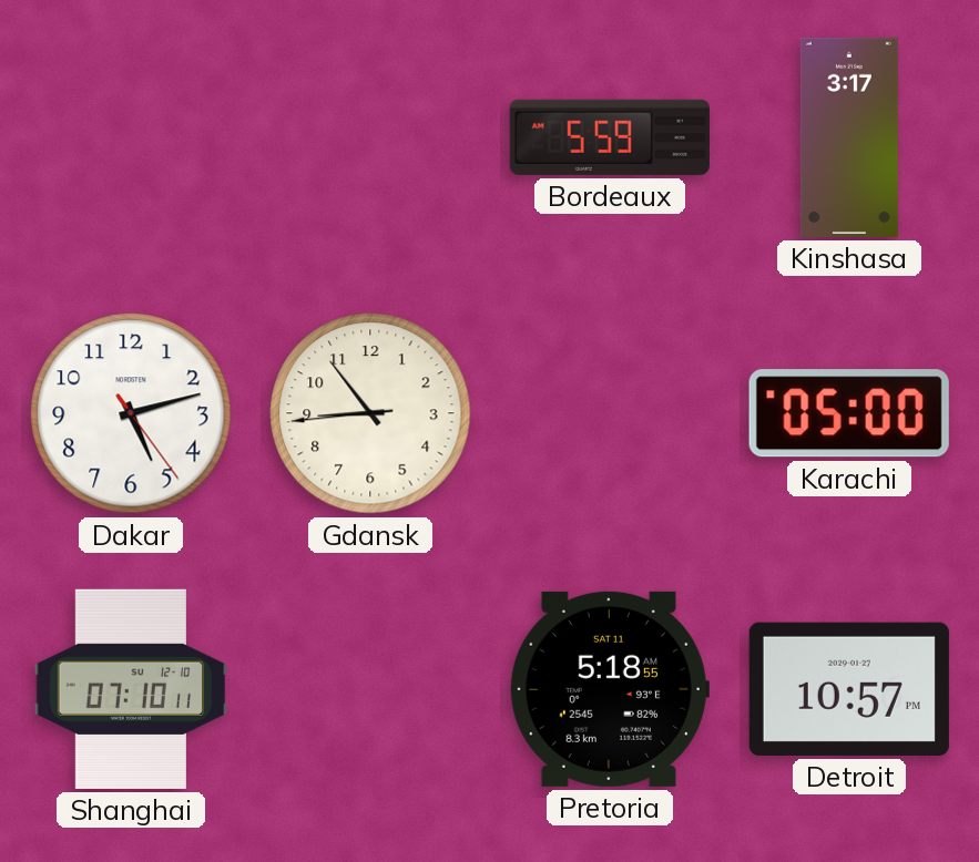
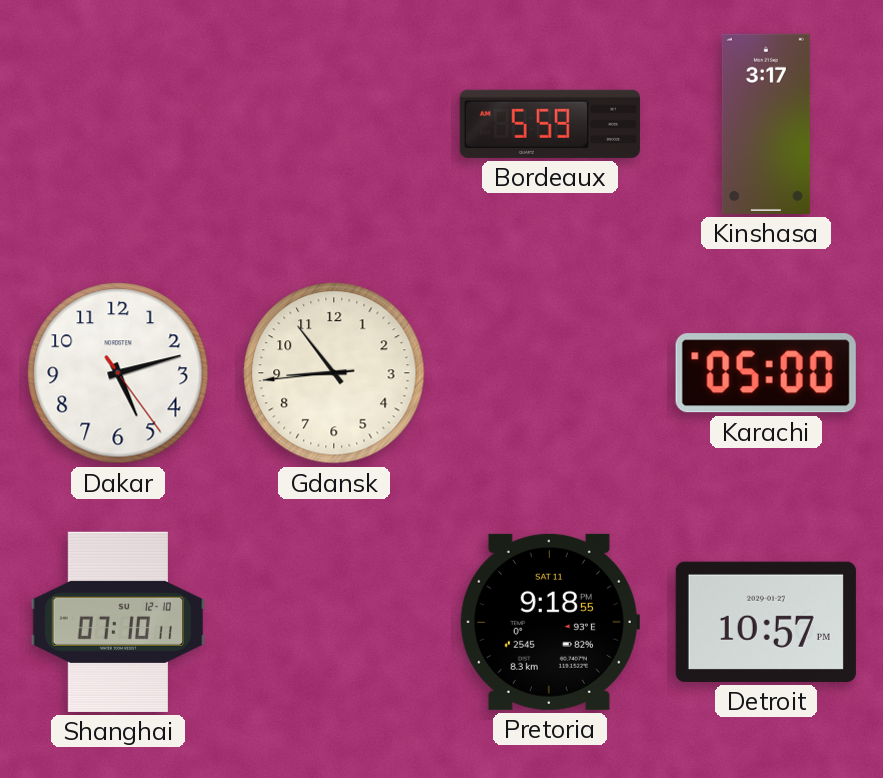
Pretoria: 5:18 -> 9:18
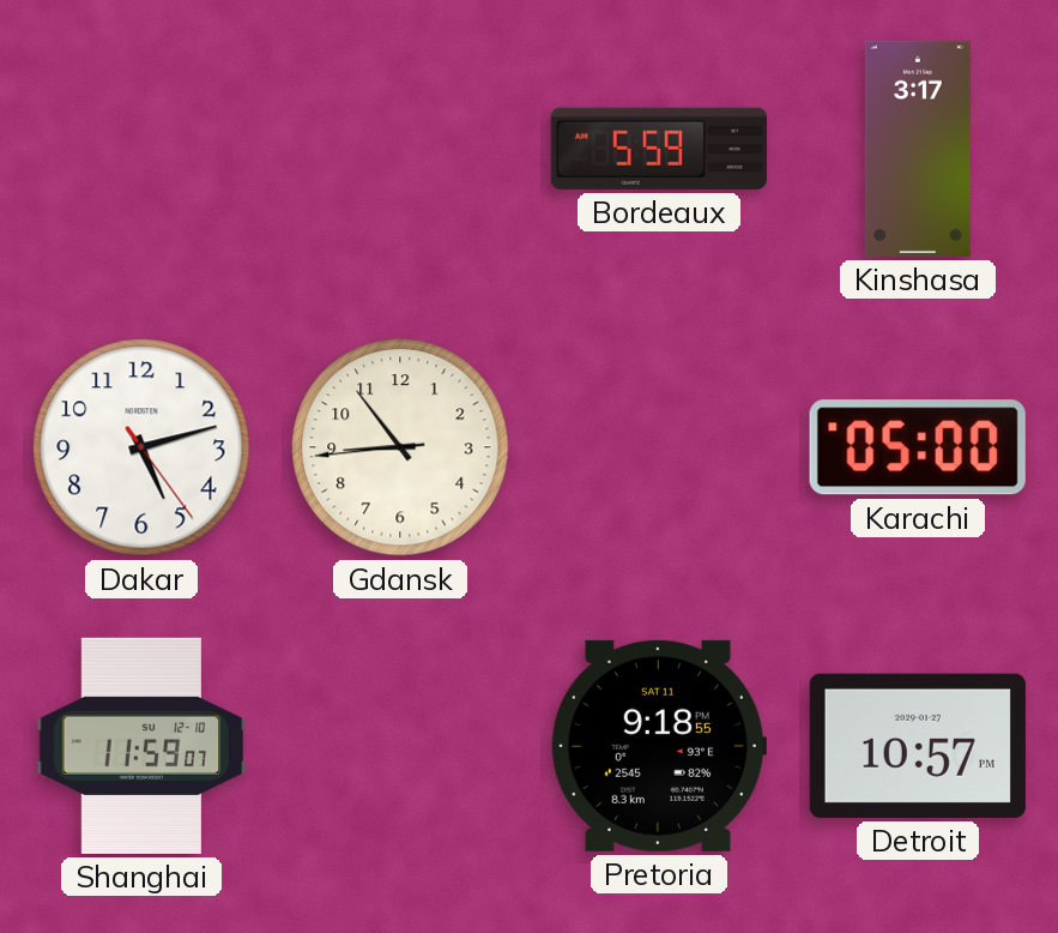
Shanghai: 07:10 -> 11:59
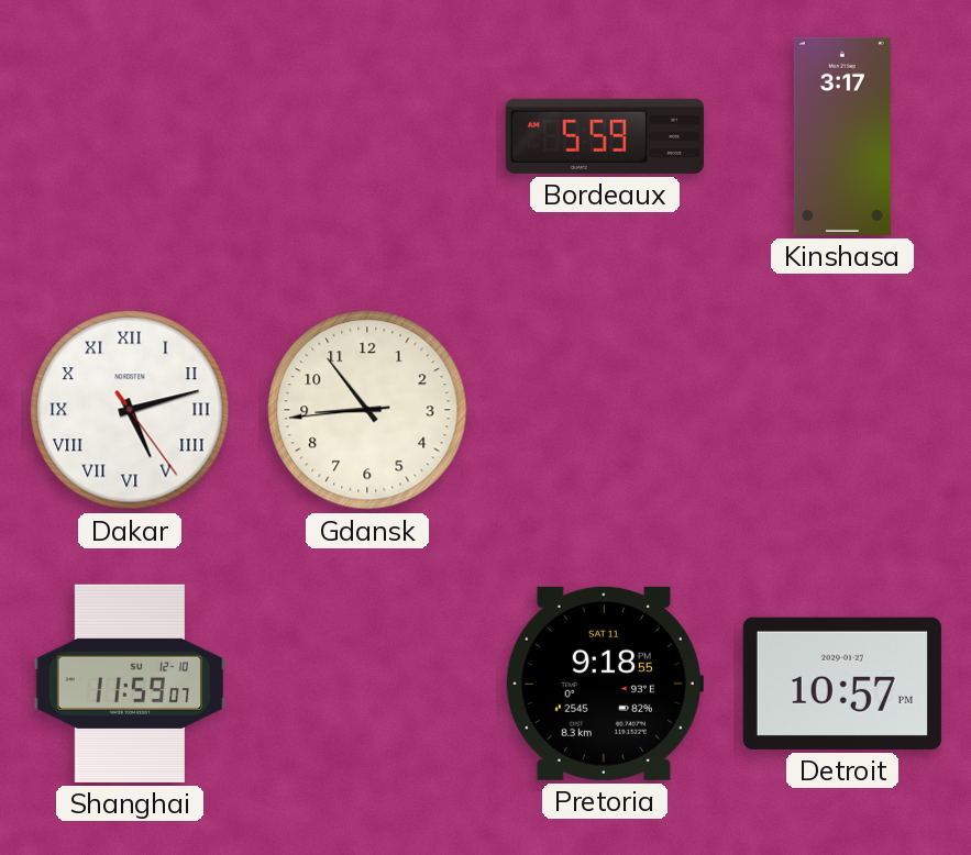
Dakar numerals: Arabic -> Roman
Karachi: 05:00 -> none
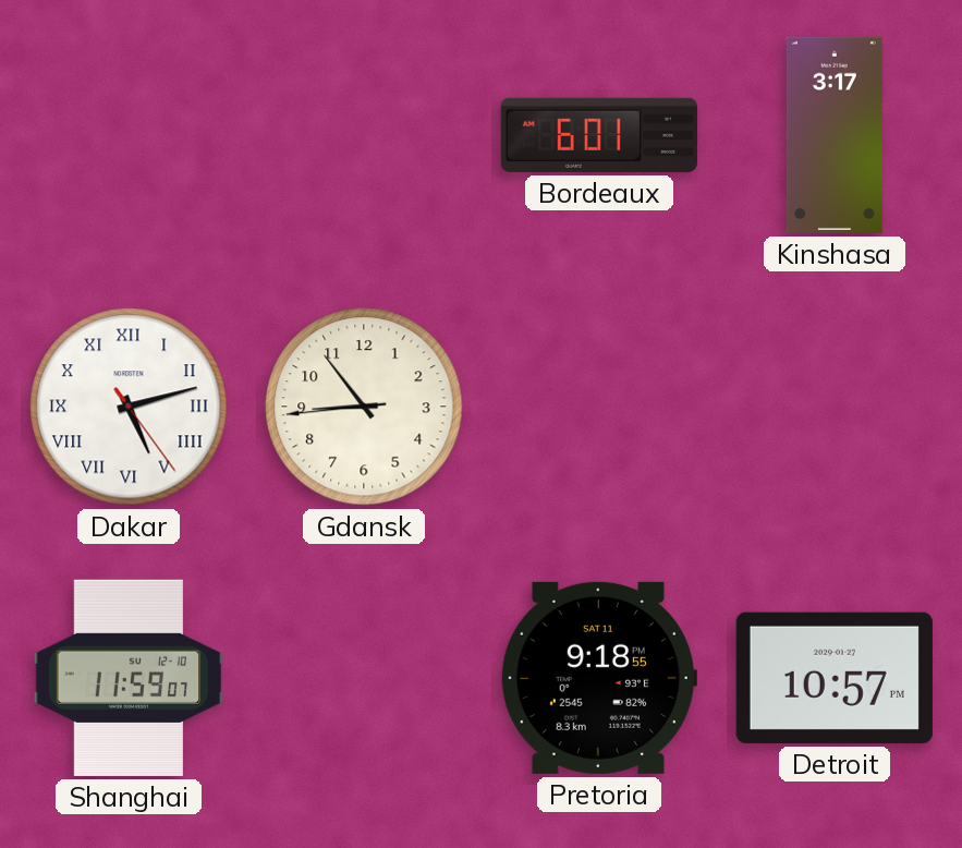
Bordeaux: 5:59 -> 6:01
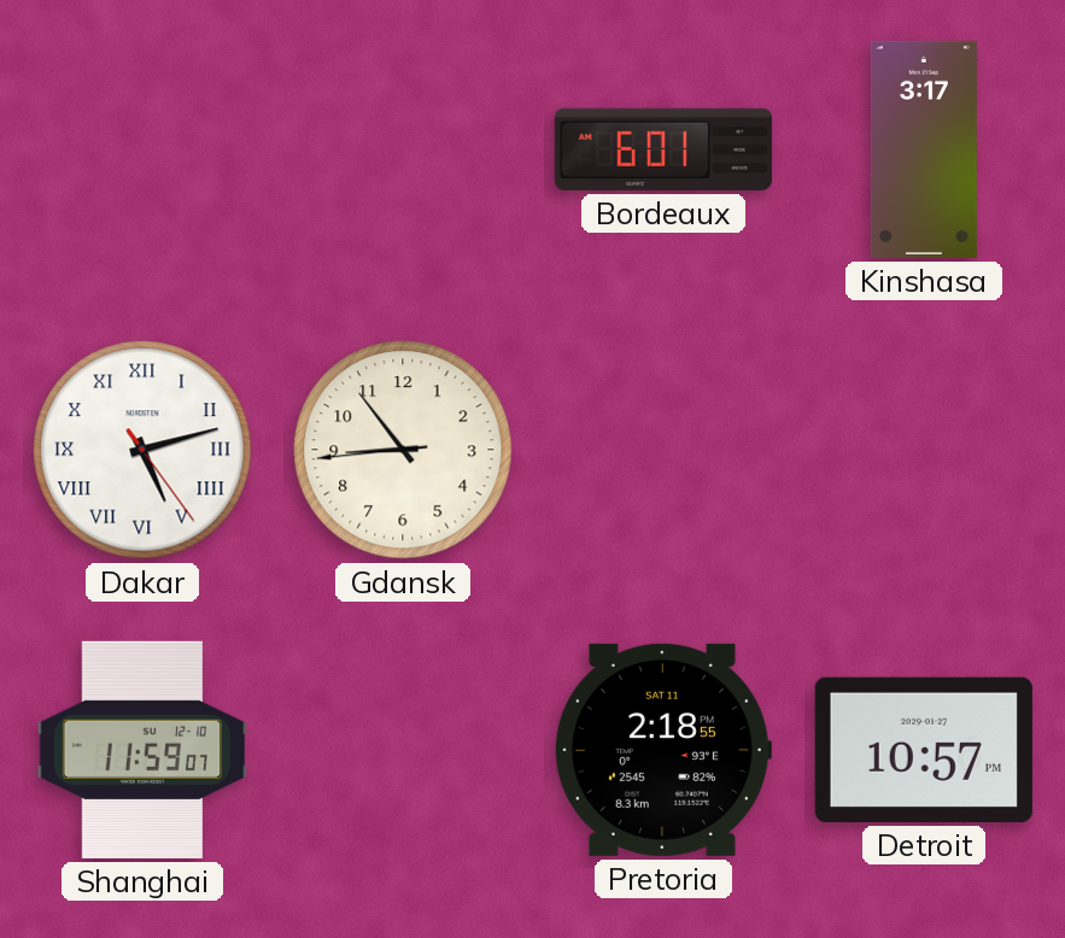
Pretoria: 9:18 -> 2:18
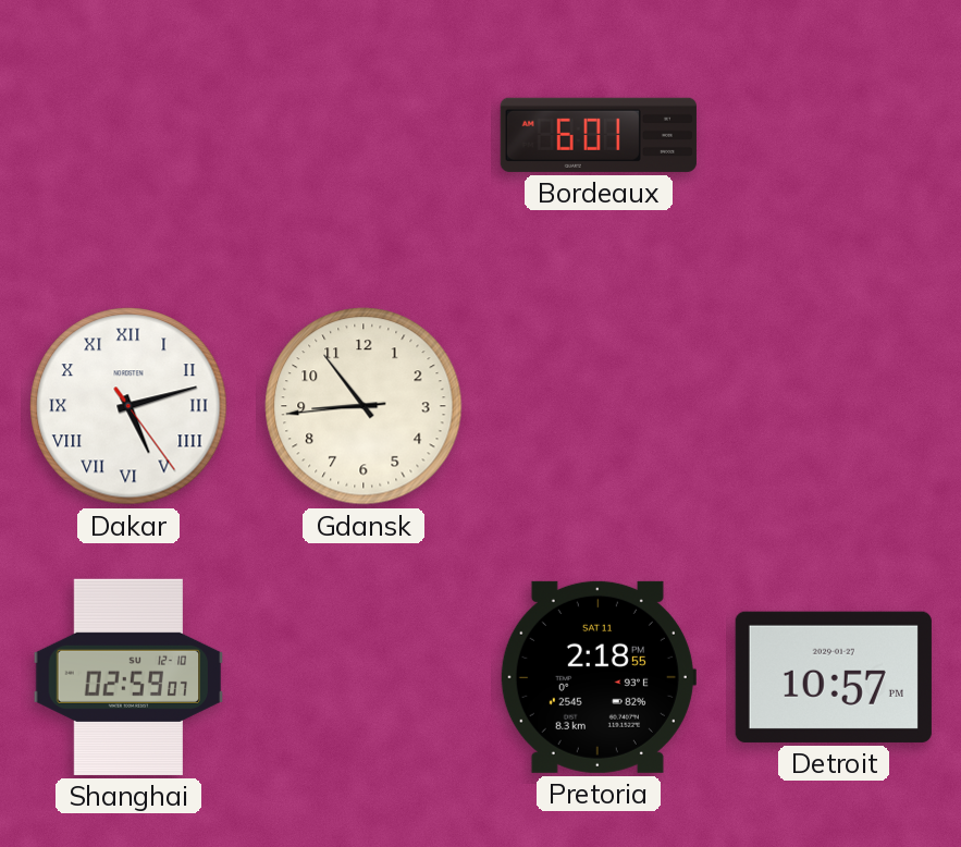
Kinshasa: 3:17 -> none
Shanghai: 11:59 -> 02:59
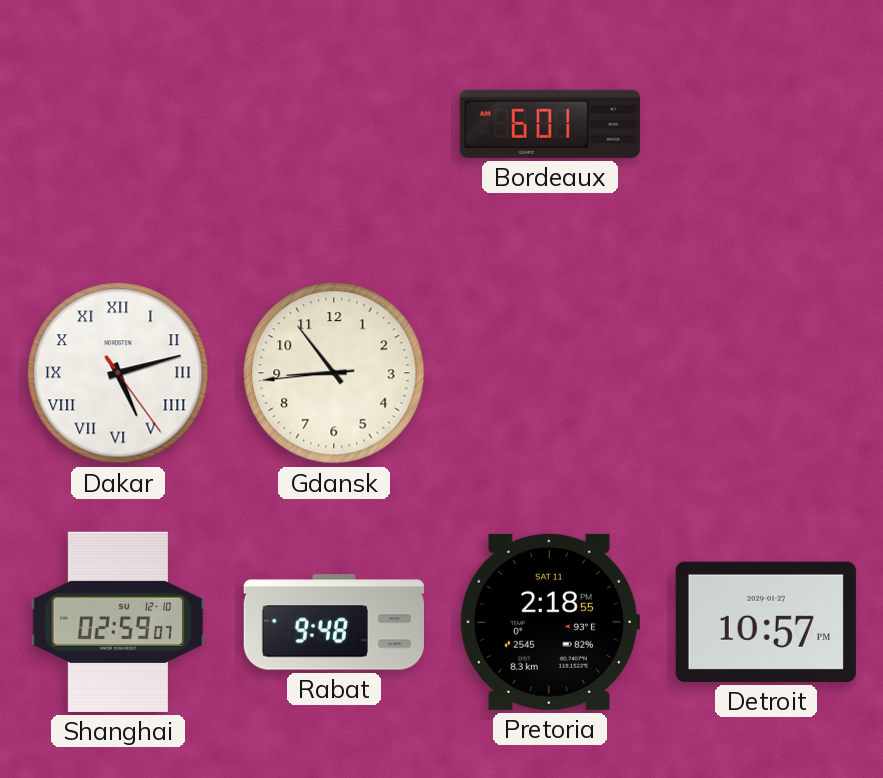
Rabat: none -> 9:48
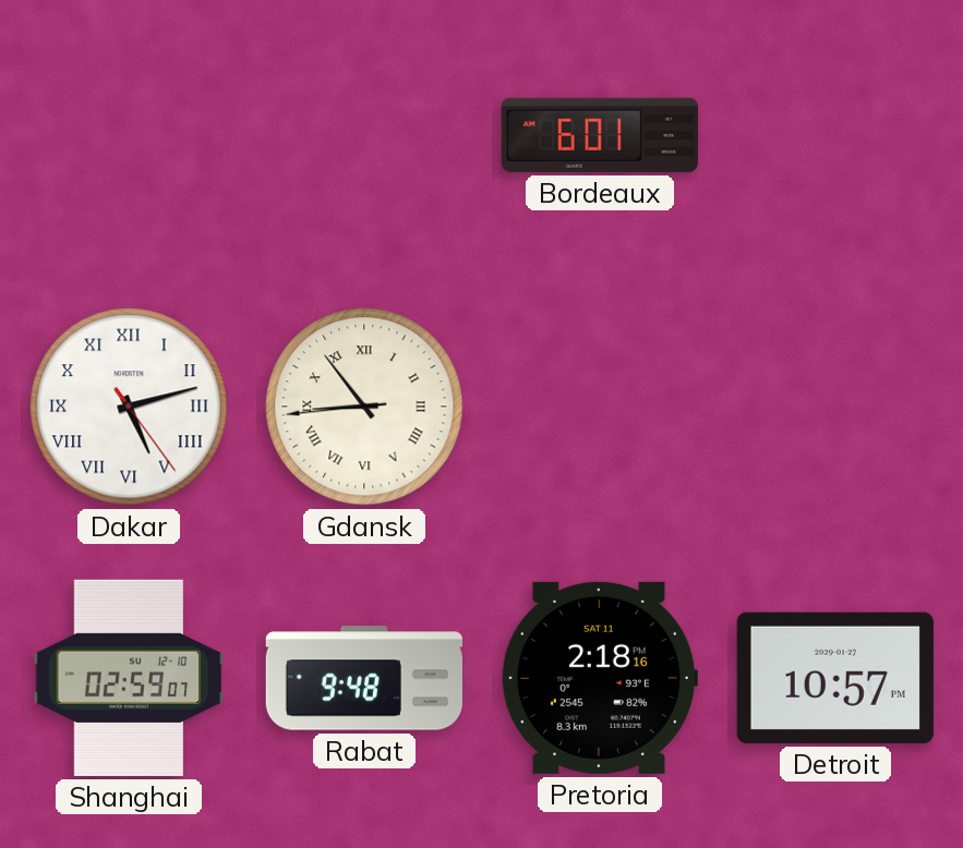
Gdansk numerals: Arabic -> Roman
Pretoria: 2:18:55 PM -> 2:18:16 PM
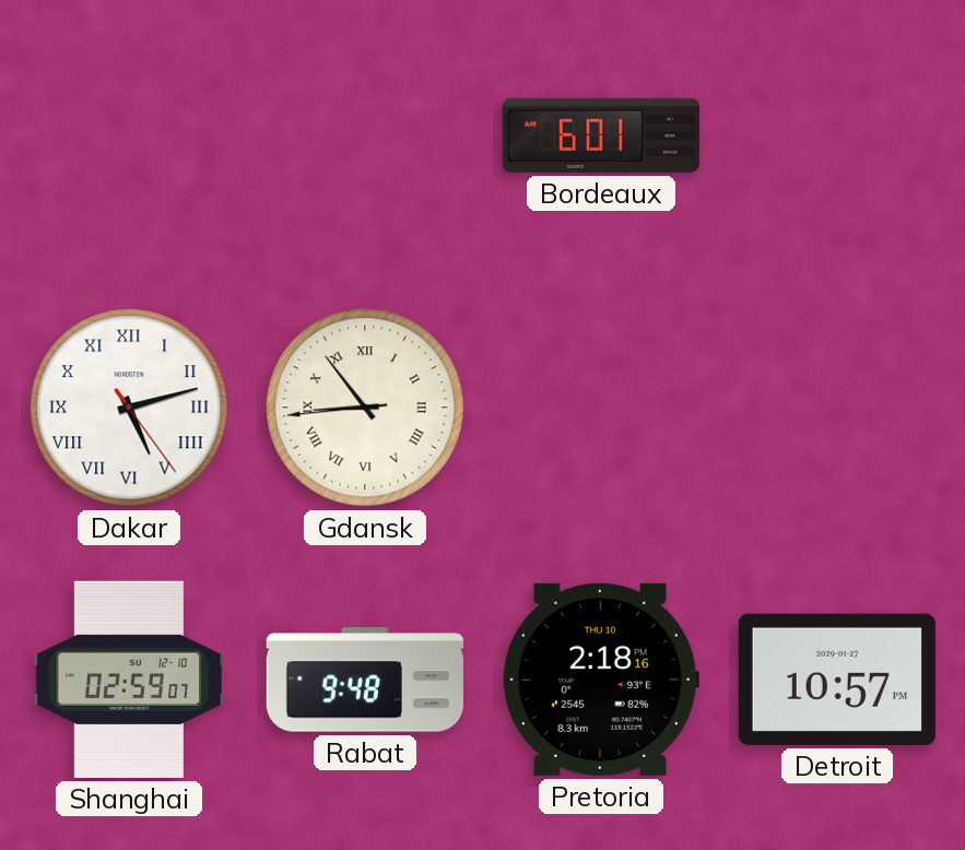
Pretoria date: SAT 11 -> THU 10
